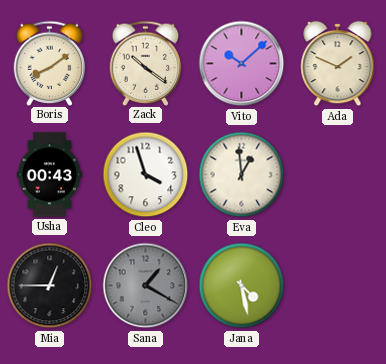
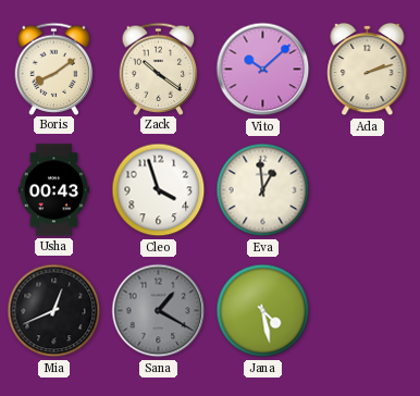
Ada: 1:49 -> 2:12
Mia: 12:45 -> 12:41
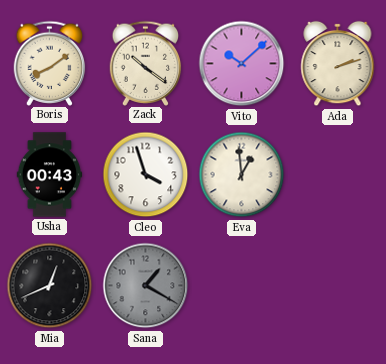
Jana: 4:28 -> none
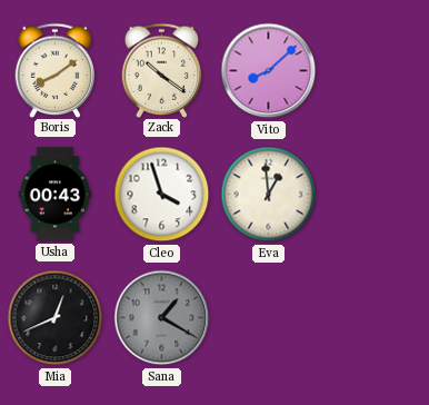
Vito: 10:08 -> 8:08
Ada: 2:12 -> none
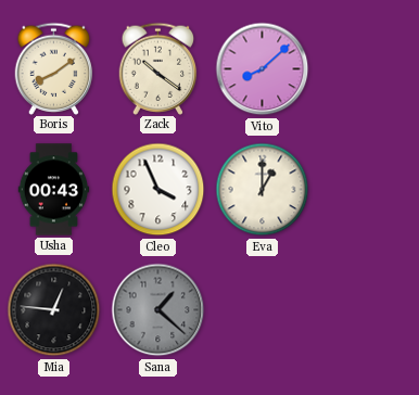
Cleo: 3:57 -> 3:56
Eva: 12:59 -> 1:00
Mia: 12:41 -> 12:46
Sana: 1:20 -> 1:22
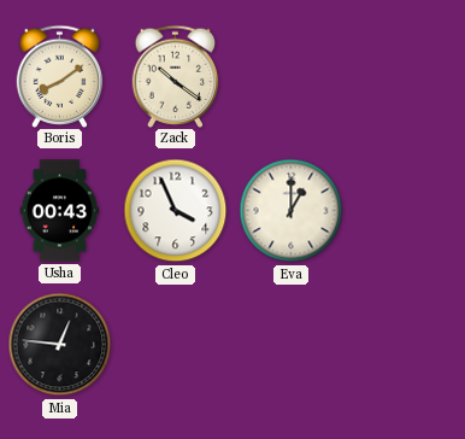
Vito: 8:08 -> none
Sana: 1:22 -> none
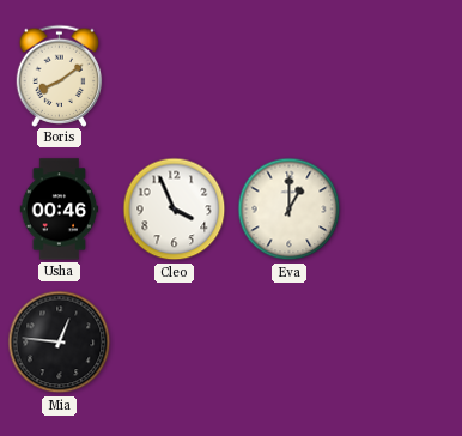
Zack: 10:21 -> none
Usha: 00:43 -> 00:46
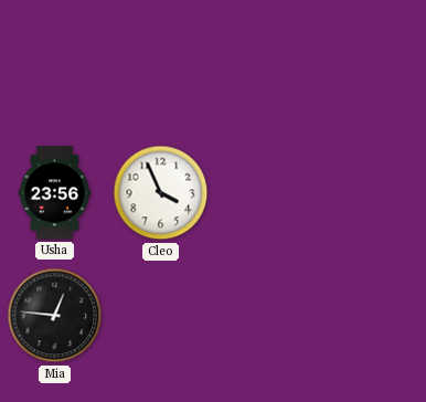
Boris: 8:09 -> none
Usha: 00:46 -> 23:56
Eva: 1:00 -> none
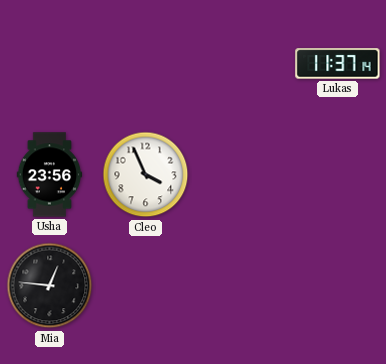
Lukas: none -> 11:37
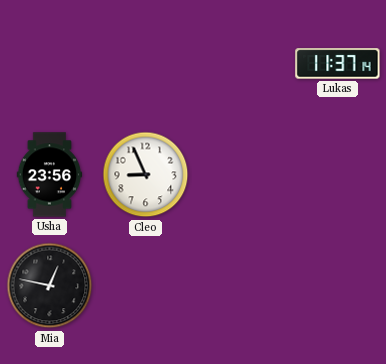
Cleo: 3:56 -> 8:56
Mia: 12:46 -> 12:47
